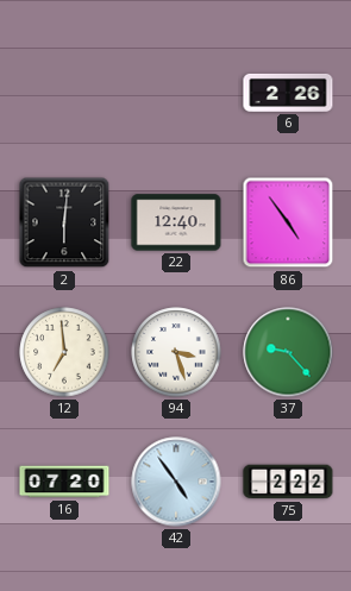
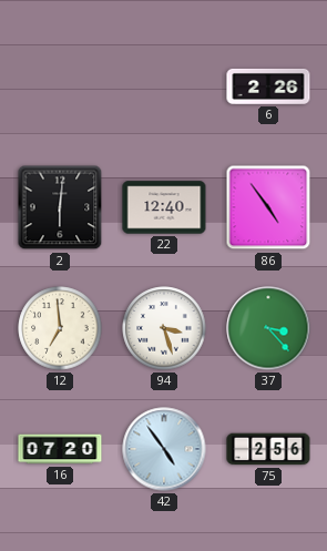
37: 9:23 -> 3:23
75: 2:22 -> 2:56
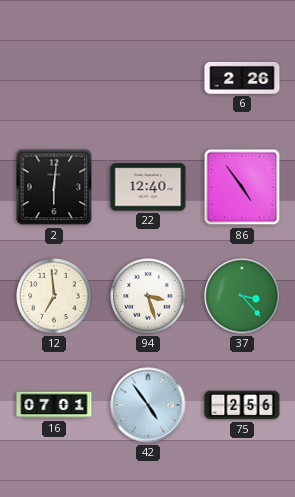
16: 07:20 -> 07:01
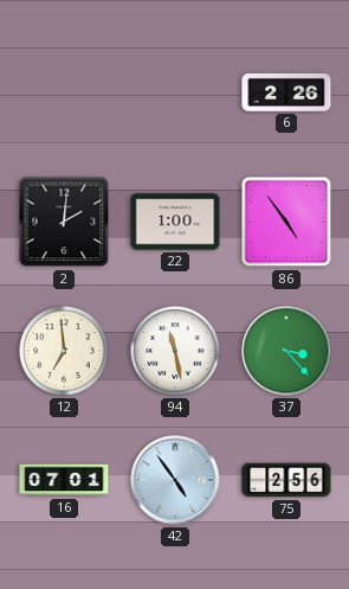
2: 6:01 -> 2:01
22: 12:40 -> 1:00
94: 3:27 -> 11:28
